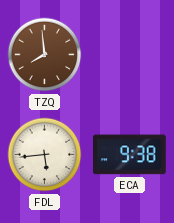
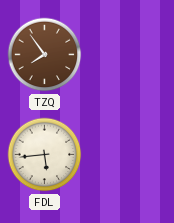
TZQ: 7:59 -> 7:54
ECA: 9:38 -> none
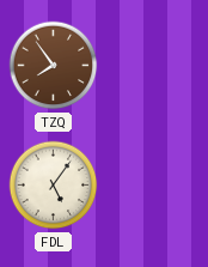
FDL: 5:44 -> 5:06
